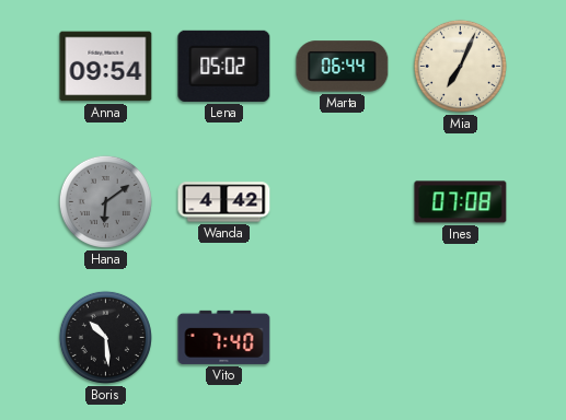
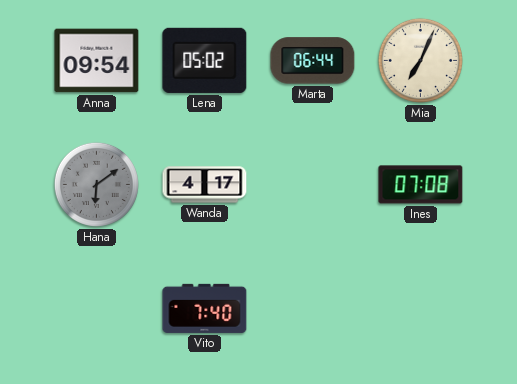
Wanda: 4:42 -> 4:17
Boris: 10:29 -> none
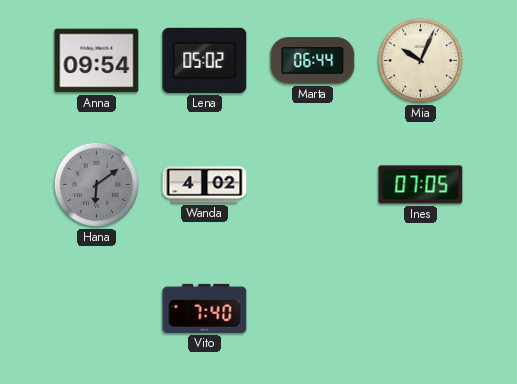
Mia: 7:04 -> 10:04
Wanda: 4:17 -> 4:02
Ines: 07:08 -> 07:05
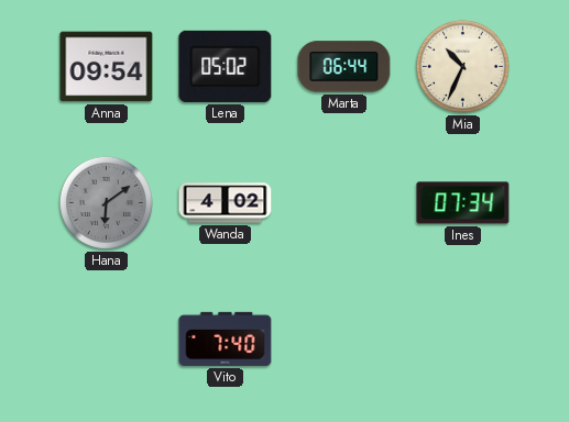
Mia: 10:04 -> 10:34
Ines: 07:05 -> 07:34
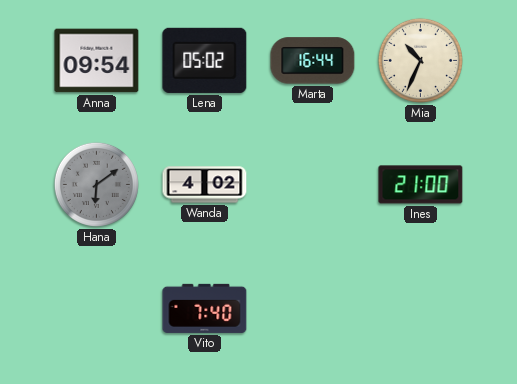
Marta: 06:44 -> 16:44
Ines: 07:34 -> 21:00
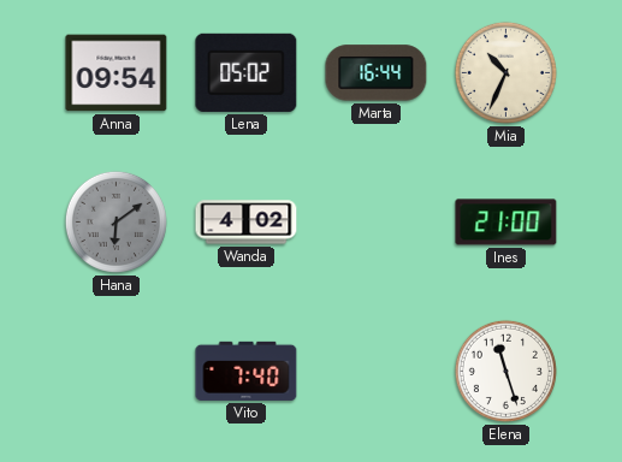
Elena: none -> 11:27
